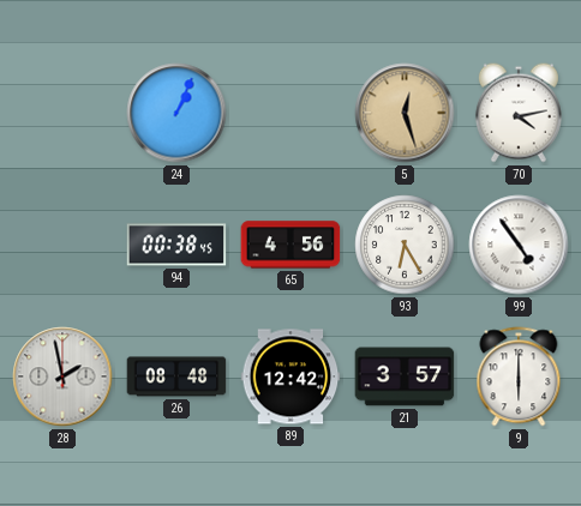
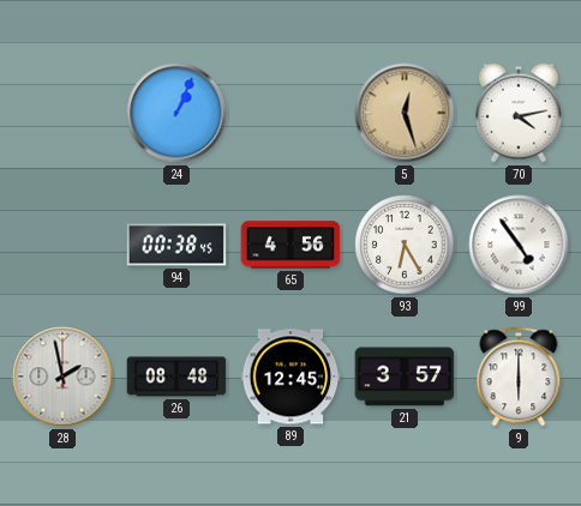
89: 12:42 -> 12:45
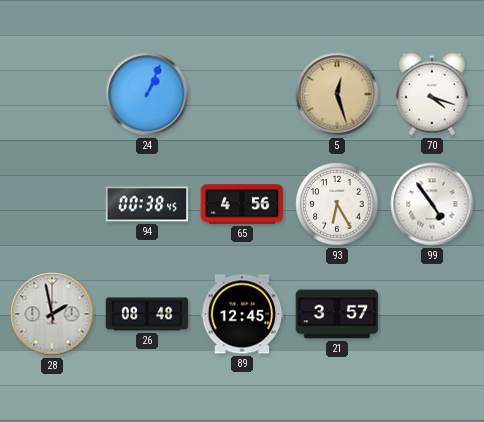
70: 4:13 -> 4:18
9: 6:00 -> none
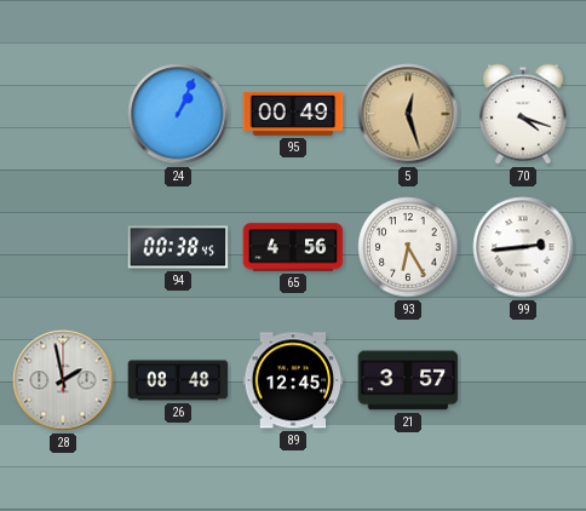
95: none -> 00:49
99: 4:54 -> 2:44
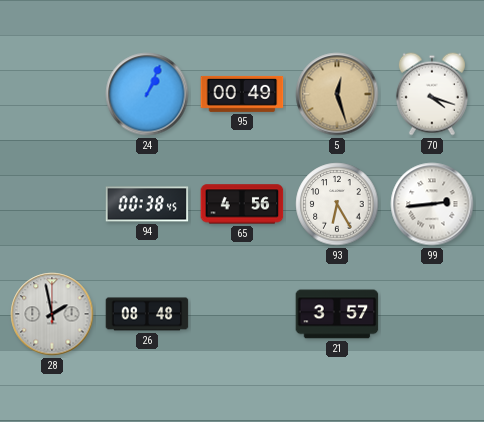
89: 12:45 -> none
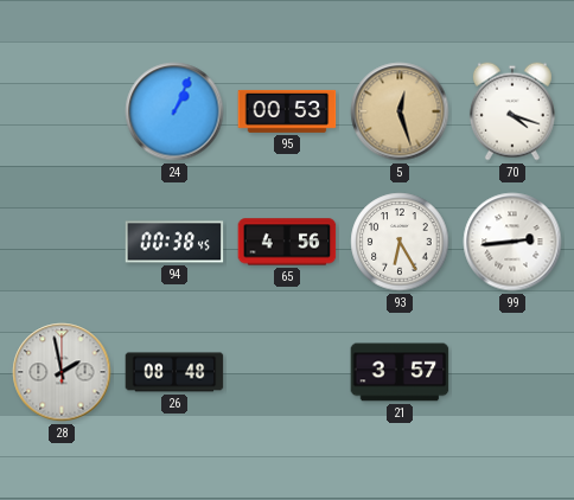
95: 00:49 -> 00:53
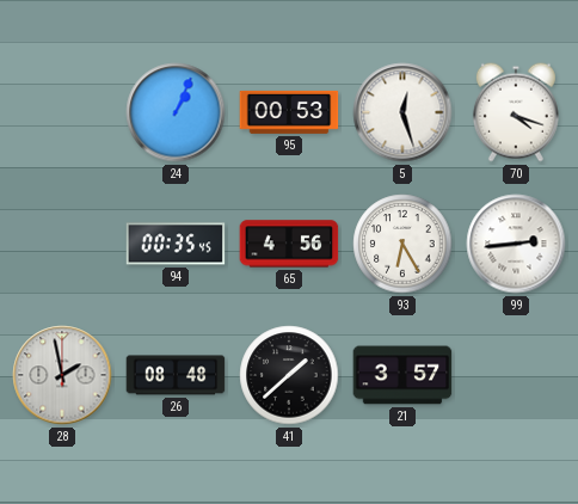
5 dial: champagne -> white
94: 00:38 -> 00:35
41: none -> 1:38
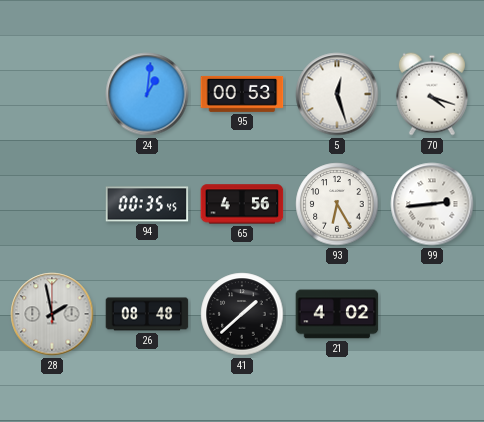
24: 1:04 -> 1:01
21: 3:57 -> 4:02
